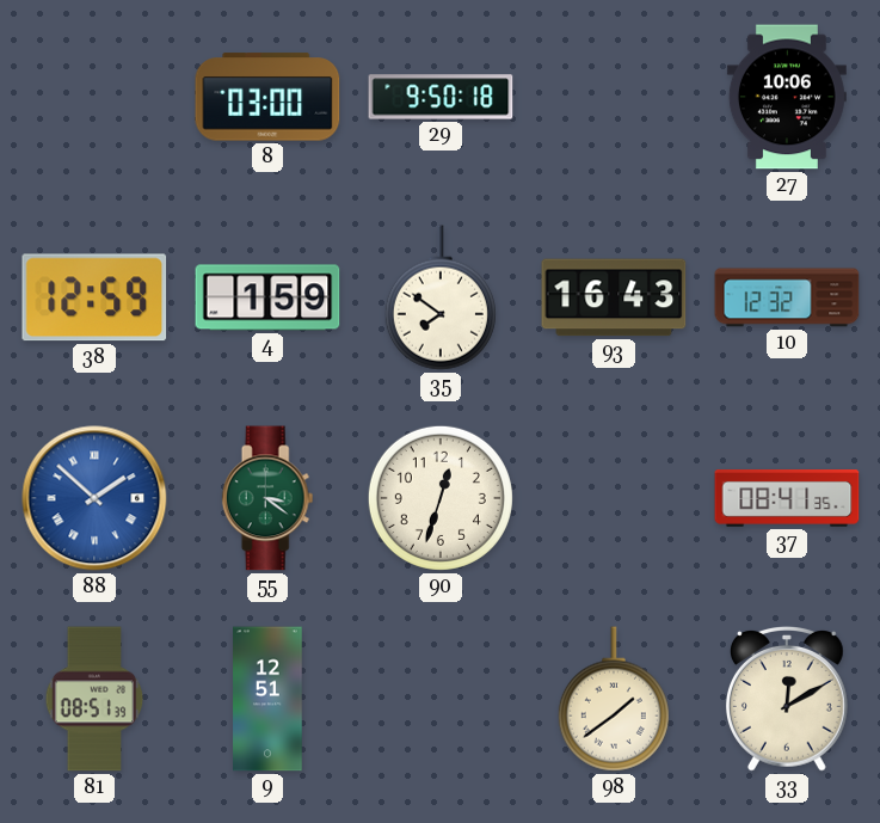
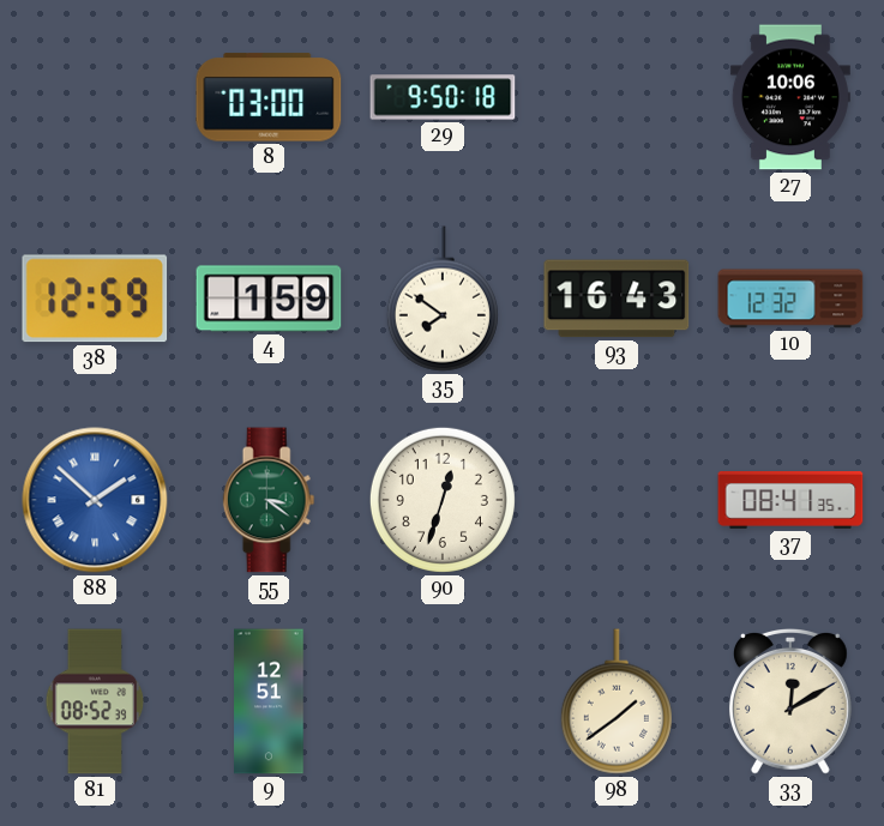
81: 08:51 -> 08:52
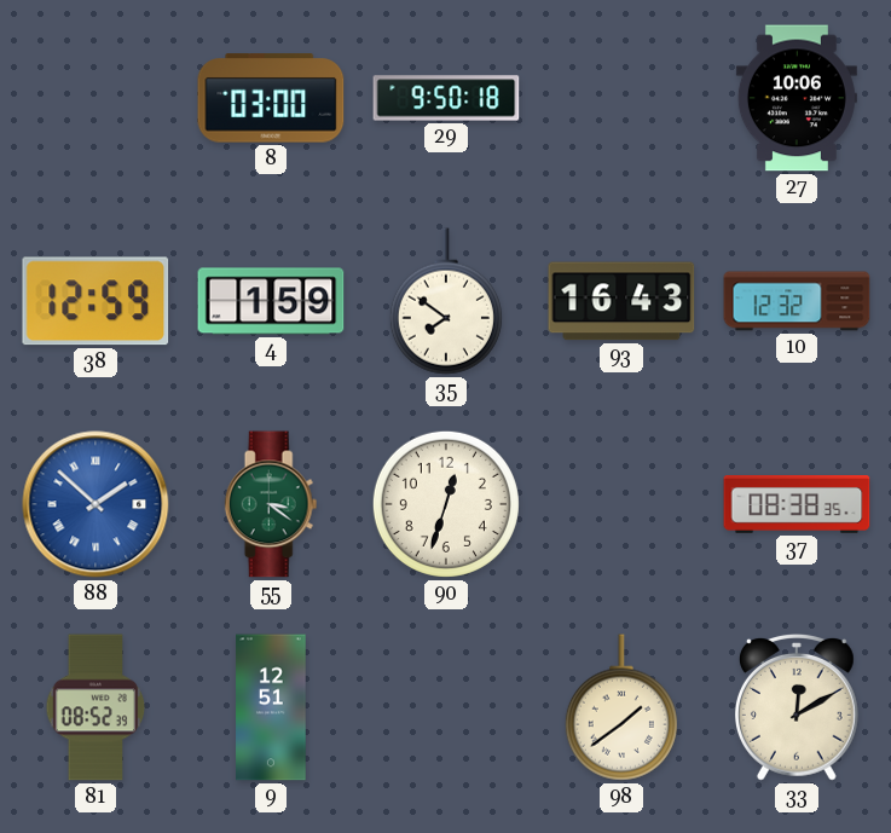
37: 08:41 -> 08:38
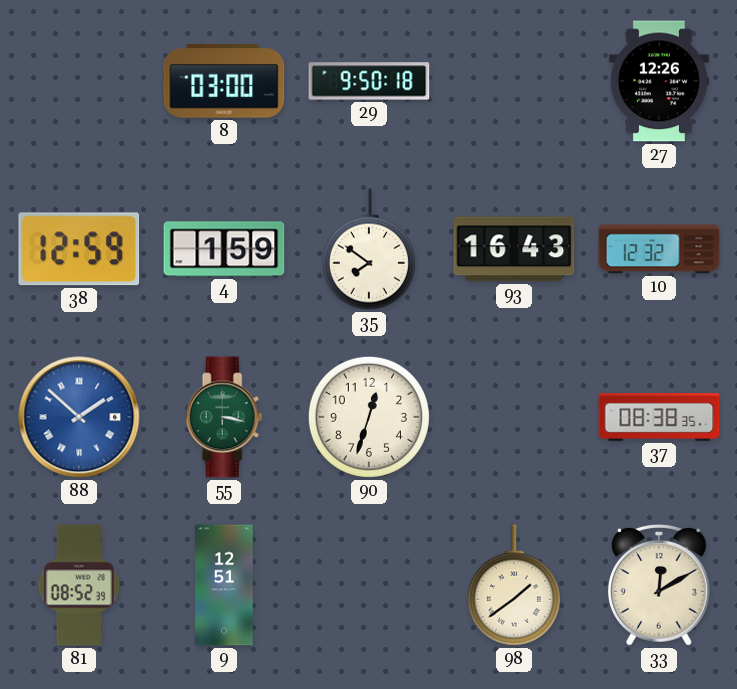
27: 10:06 -> 12:26
55: 3:21 -> 3:17
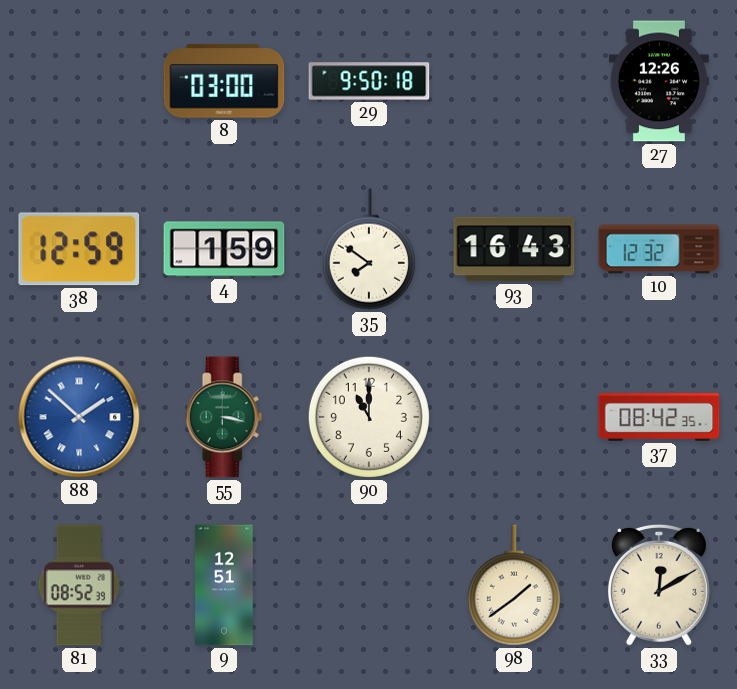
90: 12:33 -> 11:00
37: 08:38 -> 08:42
